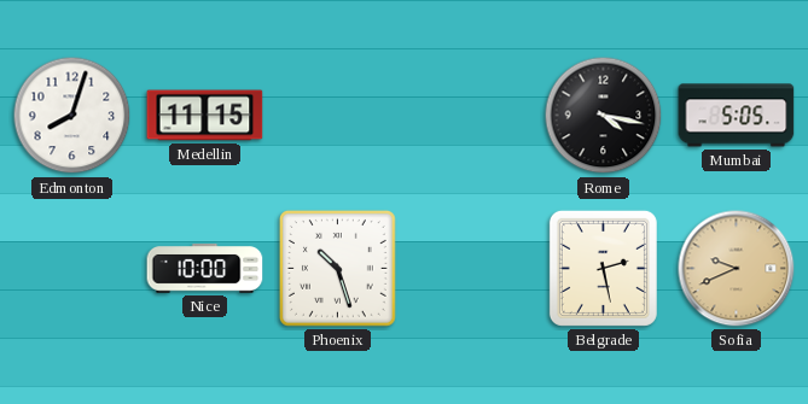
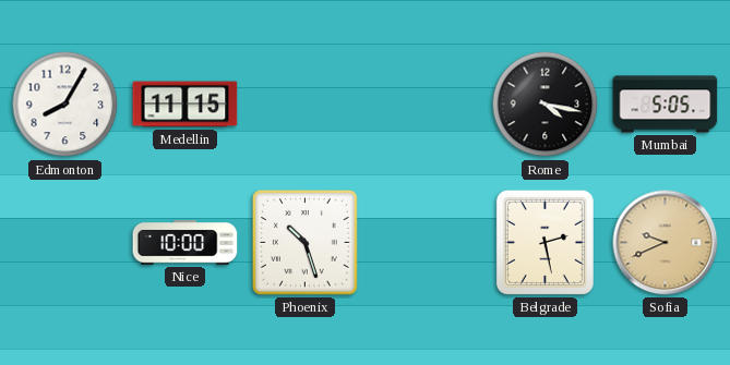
Edmonton: 8:03 -> 8:05
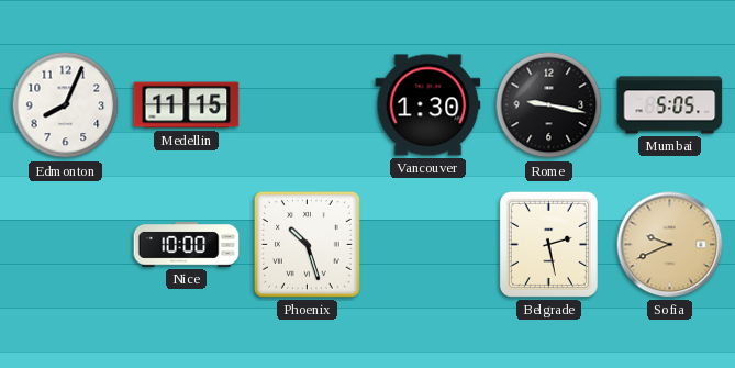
Edmonton: 8:05 -> 8:04
Vancouver: none -> 1:30
Rome: 4:17 -> 9:17
